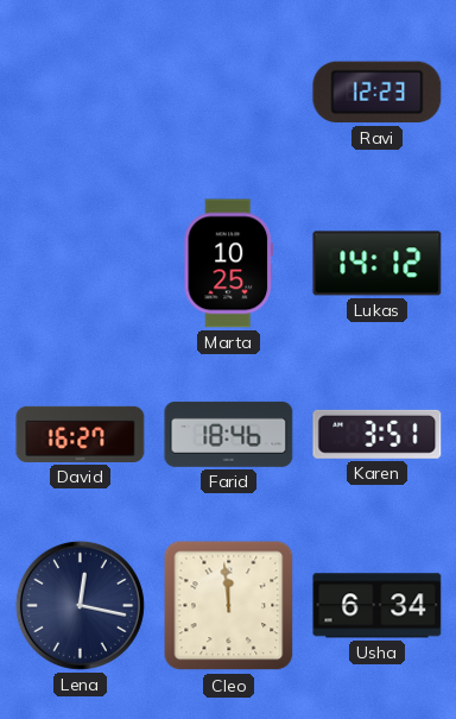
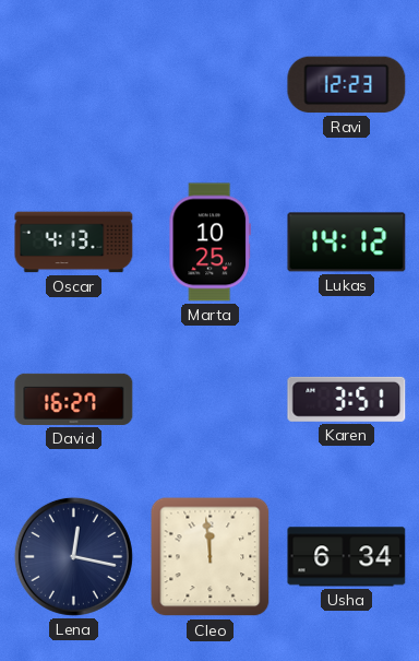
Oscar: none -> 4:13
Farid: 18:46 -> none
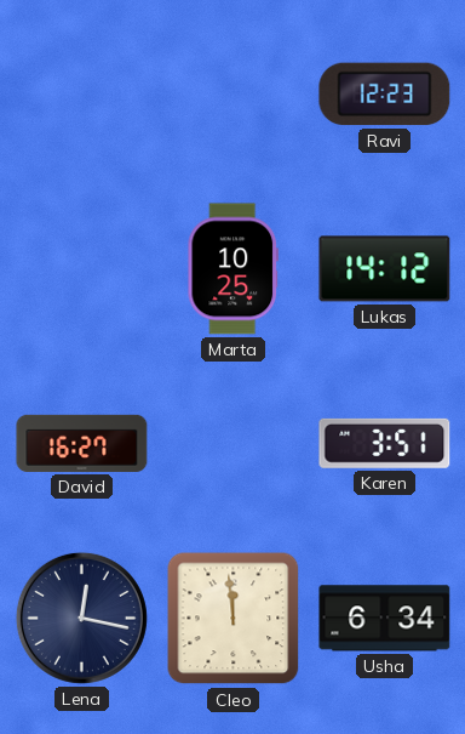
Oscar: 4:13 -> none
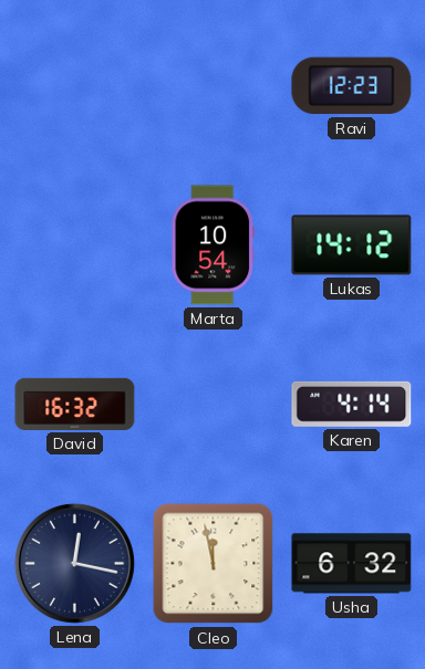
Marta: 10:25 -> 10:54
David: 16:27 -> 16:32
Karen: 3:51 -> 4:14
Cleo: 11:59 -> 11:58
Usha: 6:34 -> 6:32
